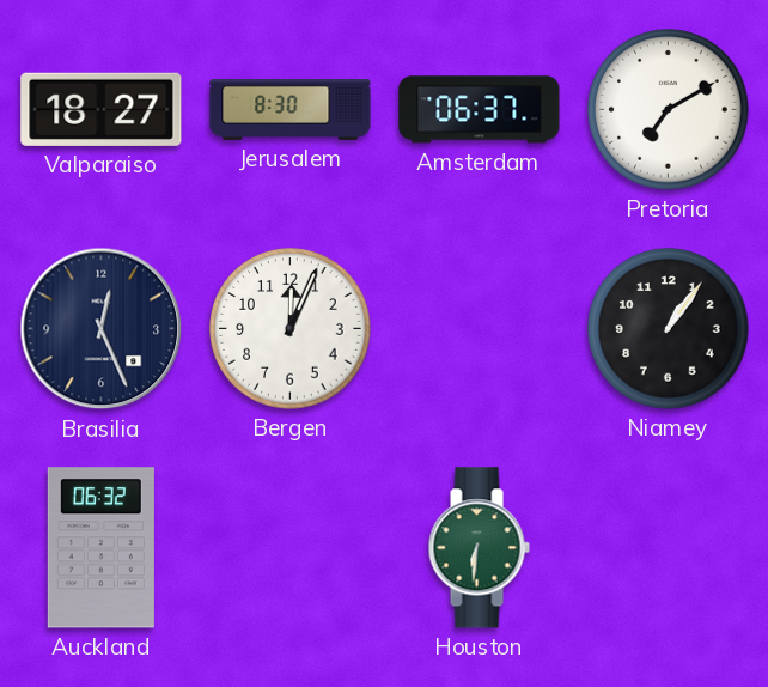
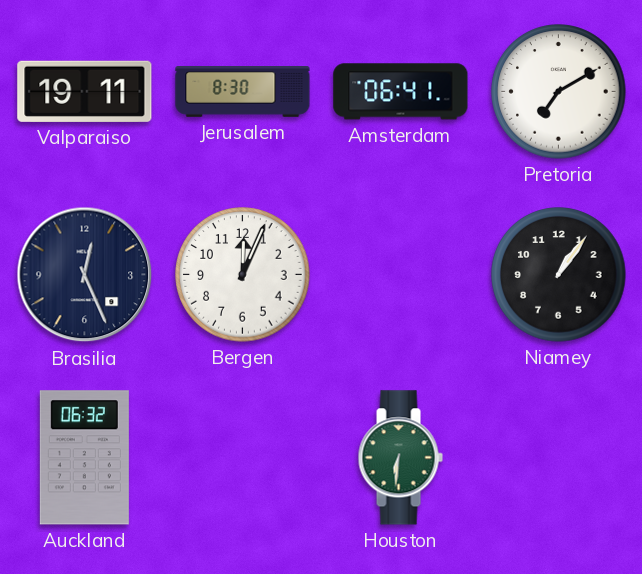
Valparaiso: 18:27 -> 19:11
Amsterdam: 06:37 -> 06:41
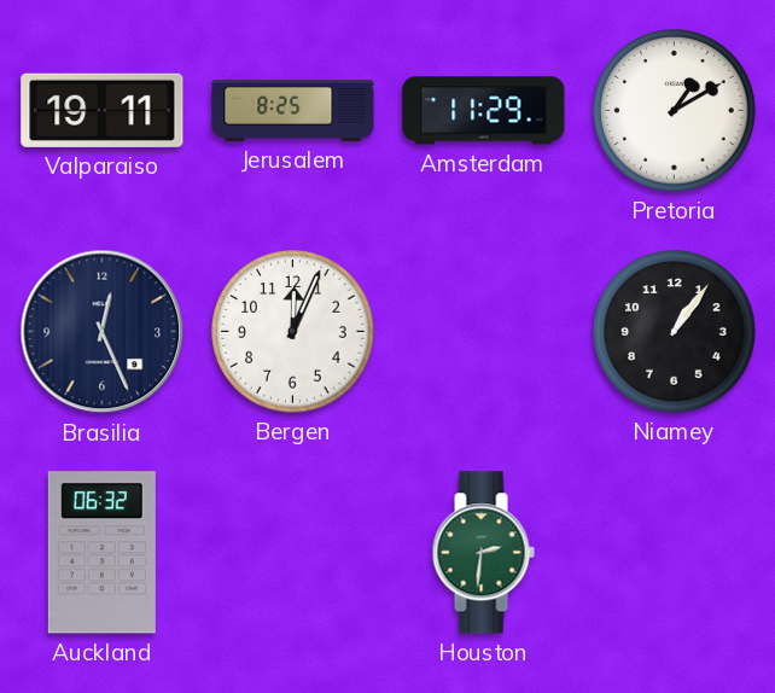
Jerusalem: 8:30 -> 8:25
Amsterdam: 06:41 -> 11:29
Pretoria: 7:10 -> 1:10
Houston: 6:31 -> 2:31
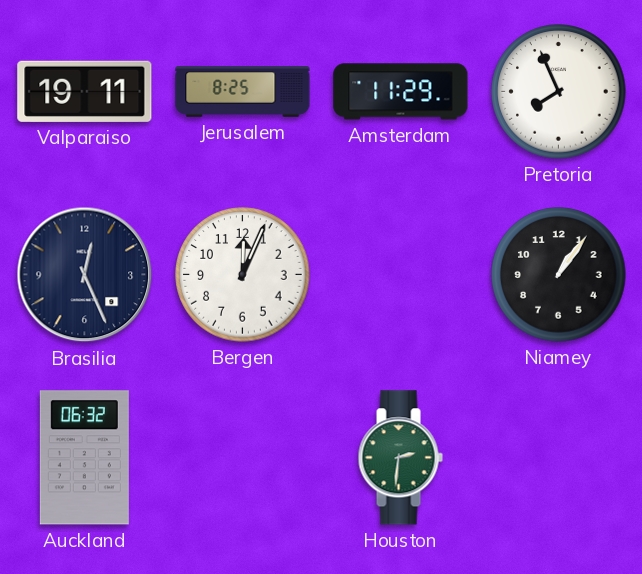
Pretoria: 1:10 -> 7:56
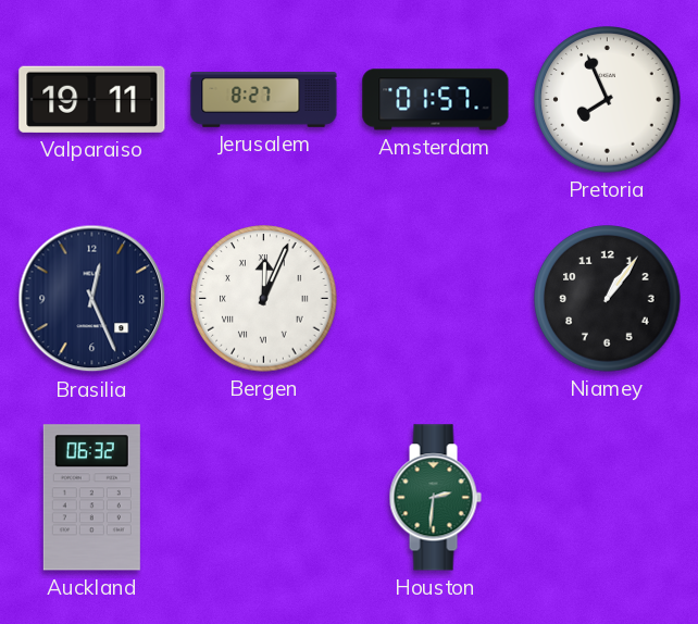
Jerusalem: 8:25 -> 8:27
Amsterdam: 11:29 -> 01:57
Bergen numerals: Arabic -> Roman
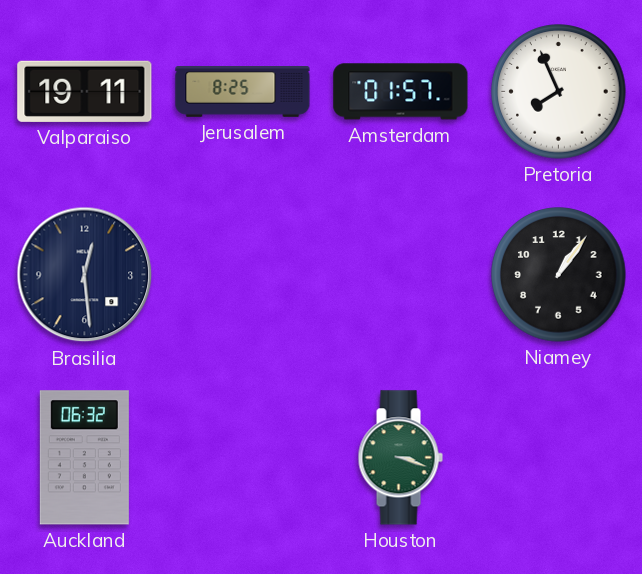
Jerusalem: 8:27 -> 8:25
Brasilia: 12:26 -> 12:29
Bergen: 12:04 -> none
Houston: 2:31 -> 3:18
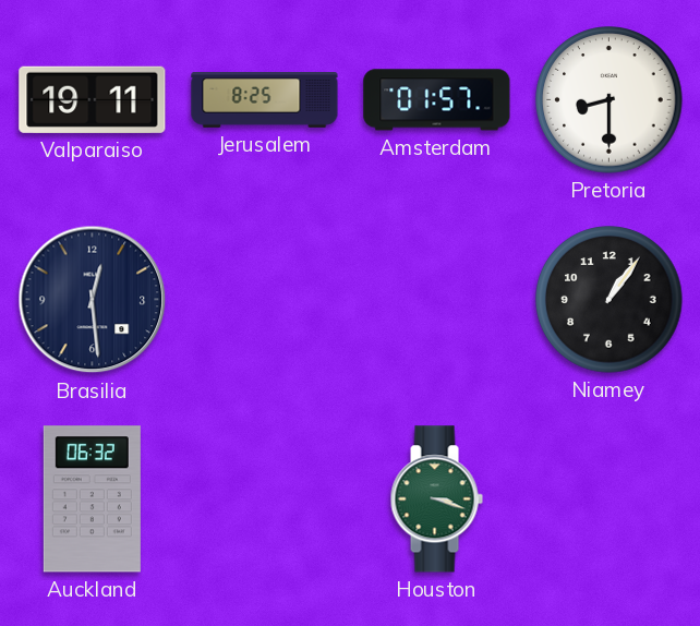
Pretoria: 7:56 -> 8:30
